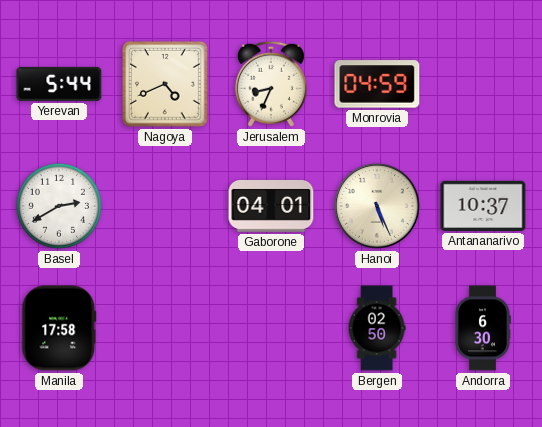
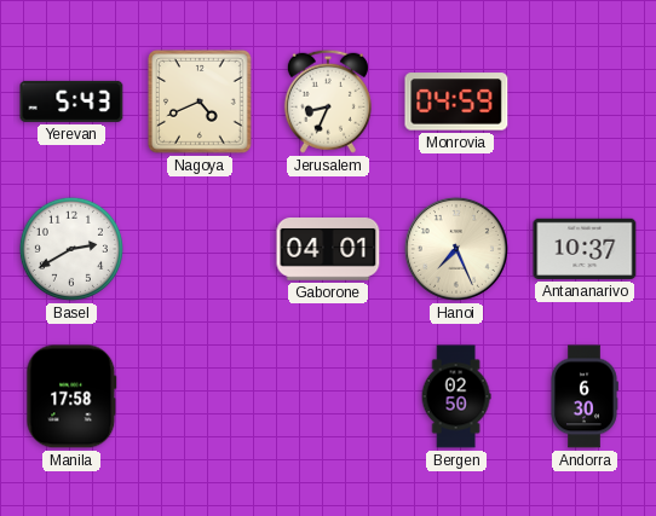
Yerevan: 5:44 -> 5:43
Hanoi: 5:26 -> 7:26
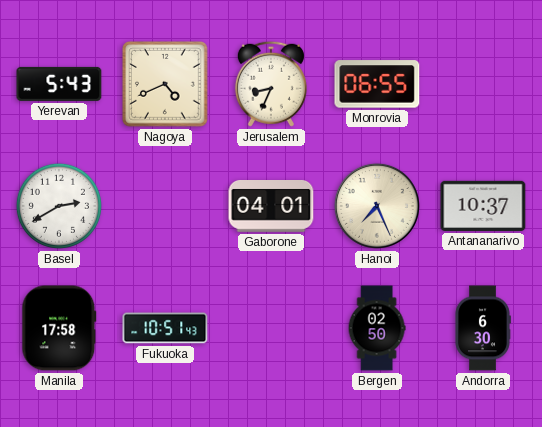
Monrovia: 04:59 -> 06:55
Fukuoka: none -> 10:51
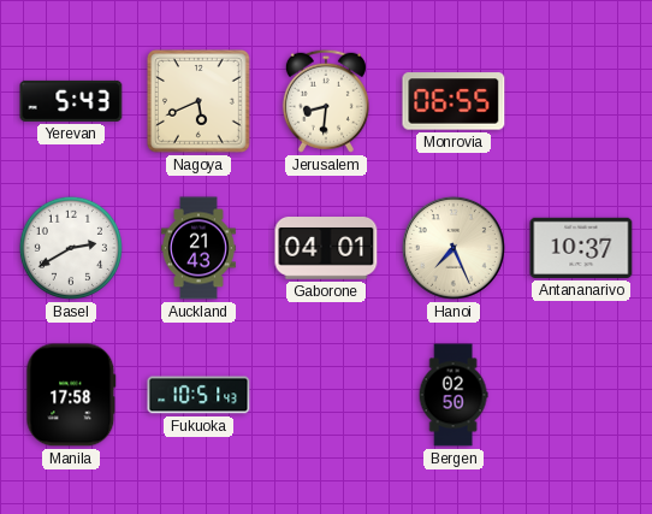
Nagoya: 4:41 -> 5:41
Jerusalem: 8:34 -> 8:31
Auckland: none -> 21:43
Andorra: 6:30 -> none
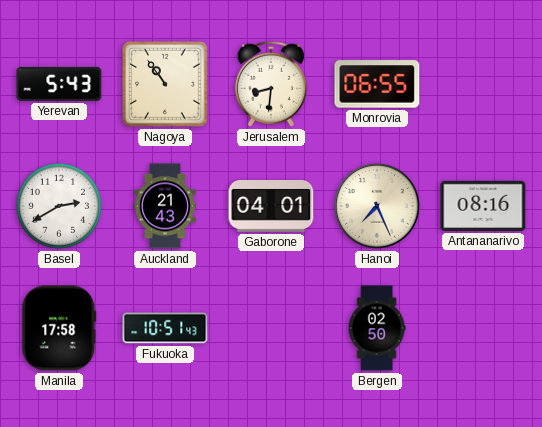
Nagoya: 5:41 -> 10:54
Antananarivo: 10:37 -> 08:16
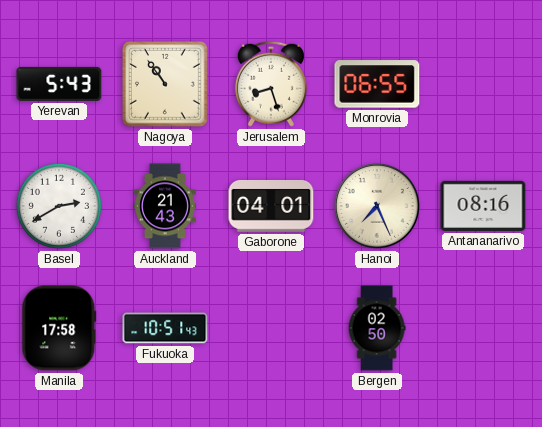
Jerusalem: 8:31 -> 8:27
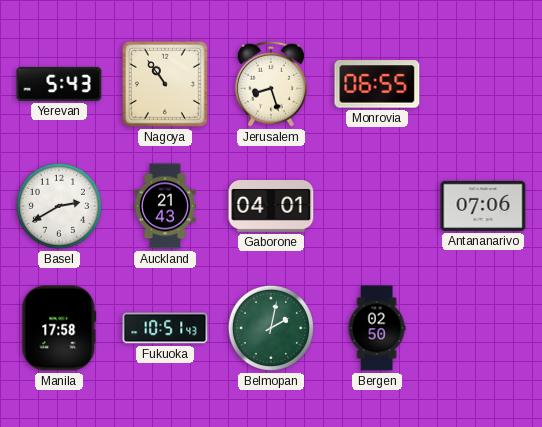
Hanoi: 7:26 -> none
Antananarivo: 08:16 -> 07:06
Belmopan: none -> 2:02
